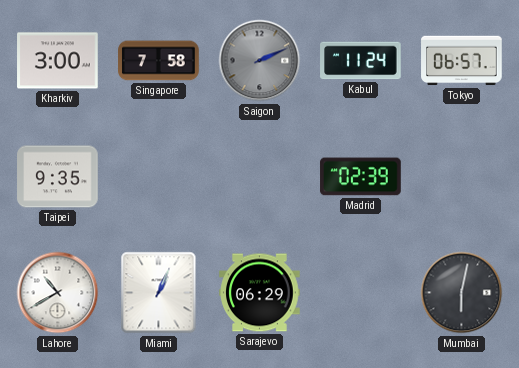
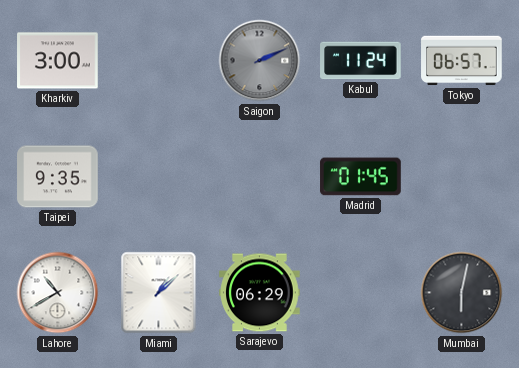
Singapore: 7:58 -> none
Madrid: 02:39 -> 01:45
Miami: 1:04 -> 1:08
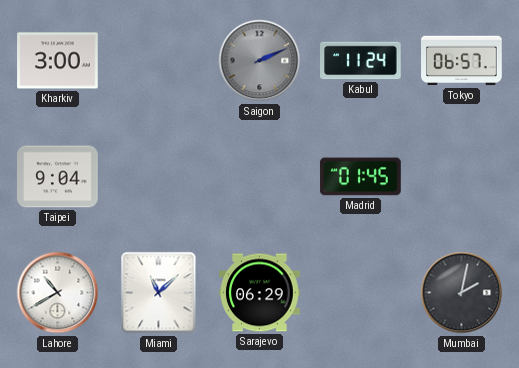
Taipei: 9:35 -> 9:04
Miami: 1:08 -> 11:08
Mumbai: 6:02 -> 2:02
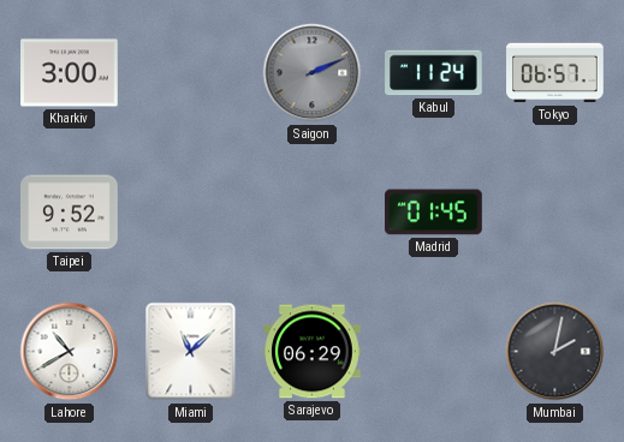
Taipei: 9:04 -> 9:52
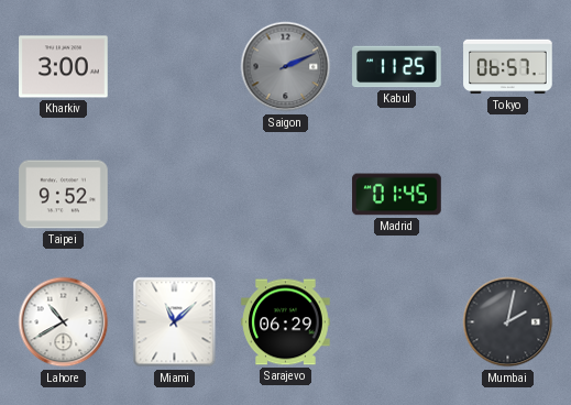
Kabul: 11:24 -> 11:25
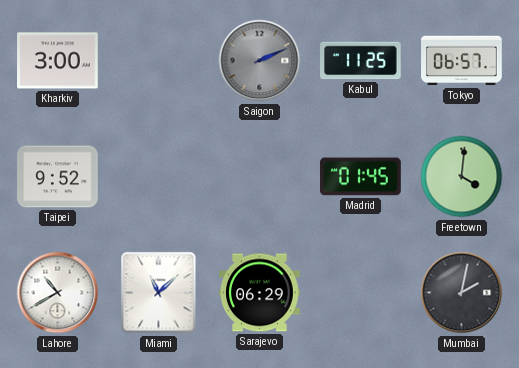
Freetown: none -> 4:01
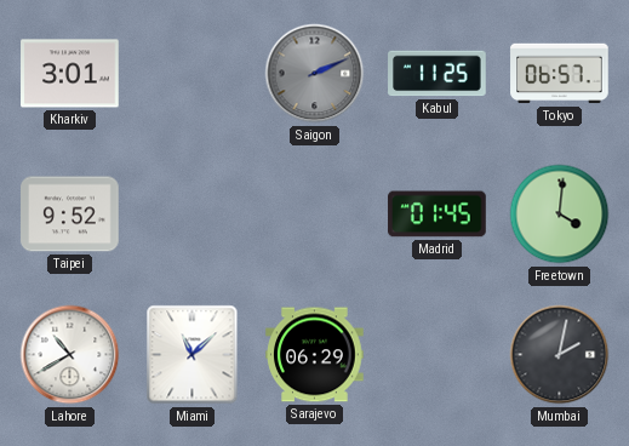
Kharkiv: 3:00 -> 3:01
